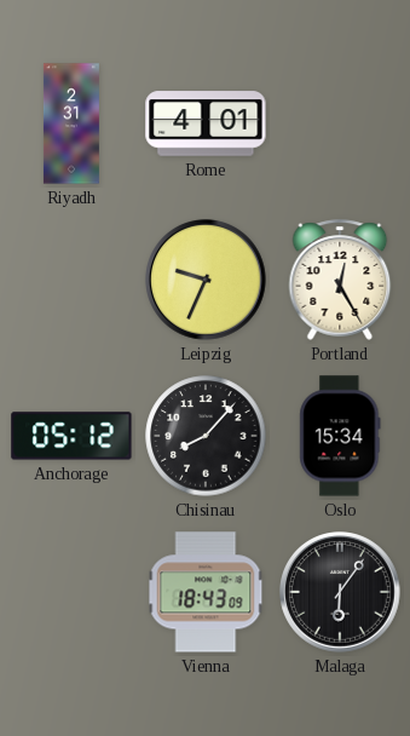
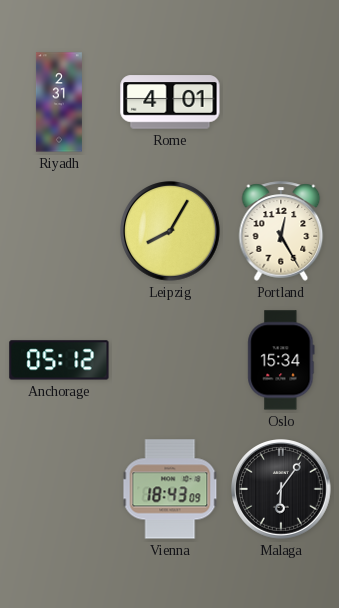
Leipzig: 9:34 -> 8:05
Chisinau: 8:07 -> none
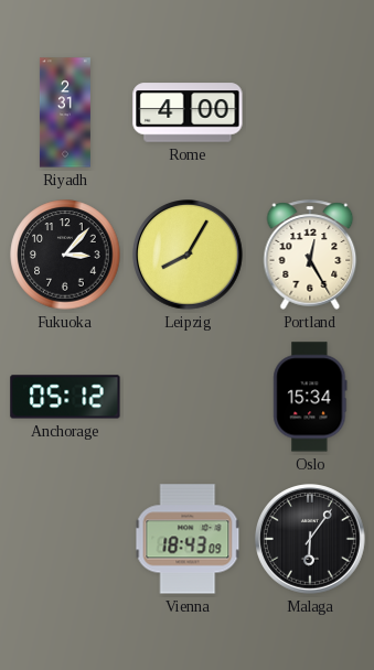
Rome: 4:01 -> 4:00
Fukuoka: none -> 3:07
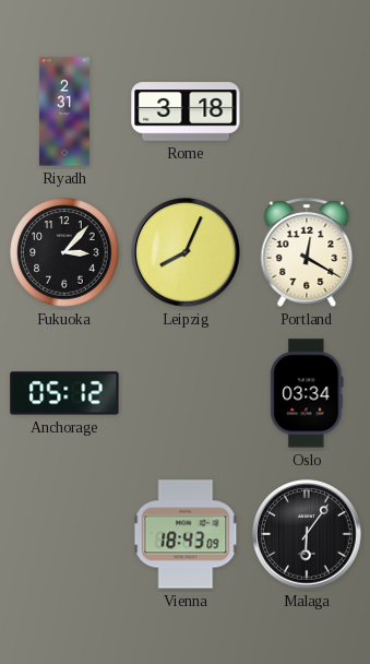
Rome: 4:00 -> 3:18
Leipzig: 8:05 -> 8:04
Portland: 12:25 -> 12:20
Oslo: 15:34 -> 03:34
